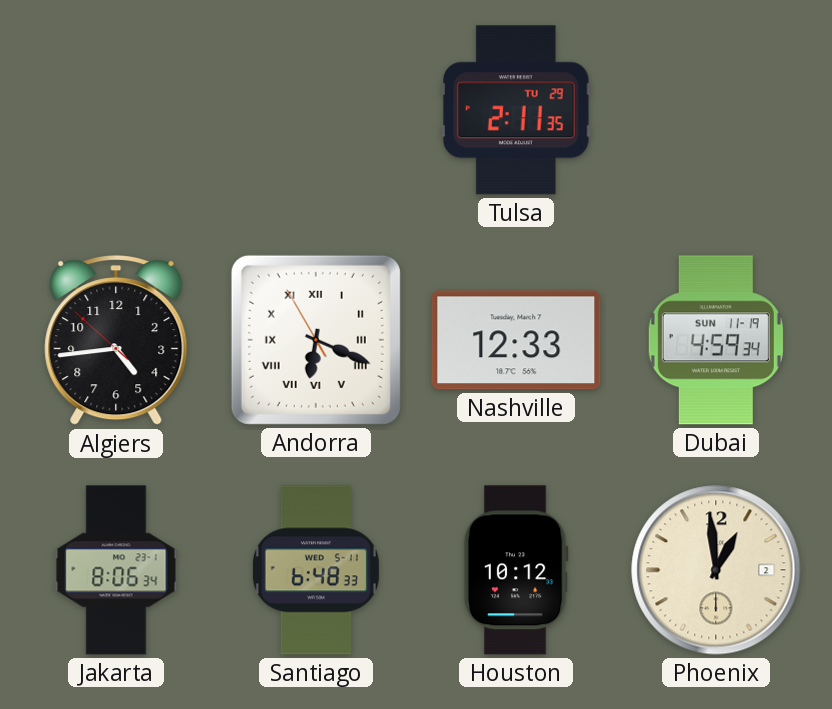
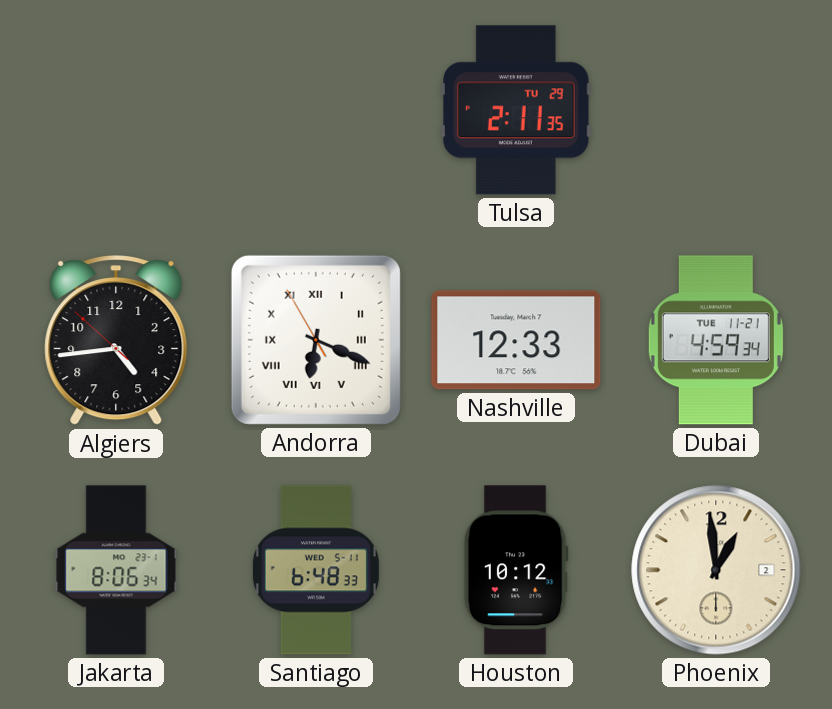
Dubai date: SUN 11-19 -> TUE 11-21
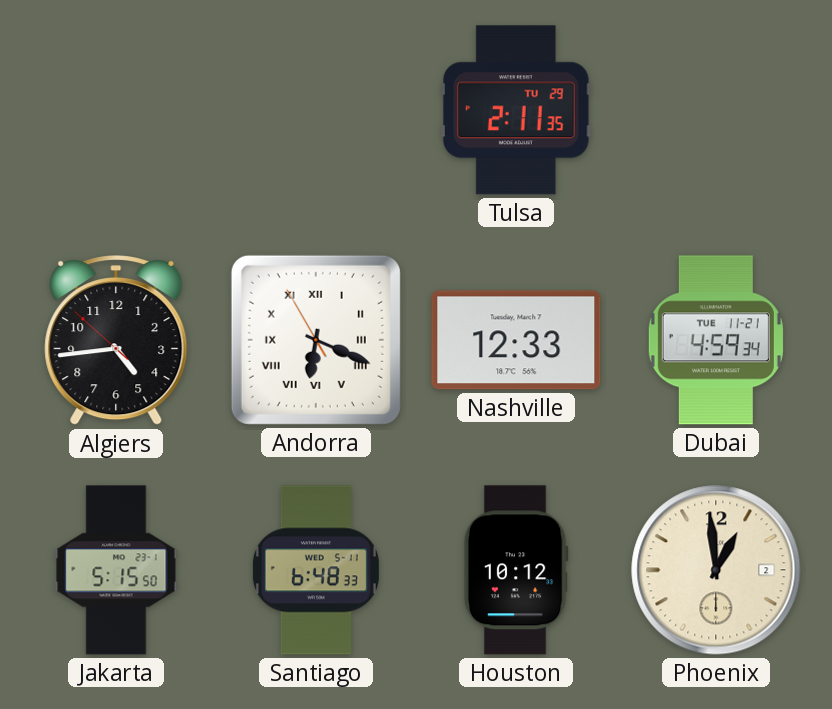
Jakarta: 8:06 -> 5:15
